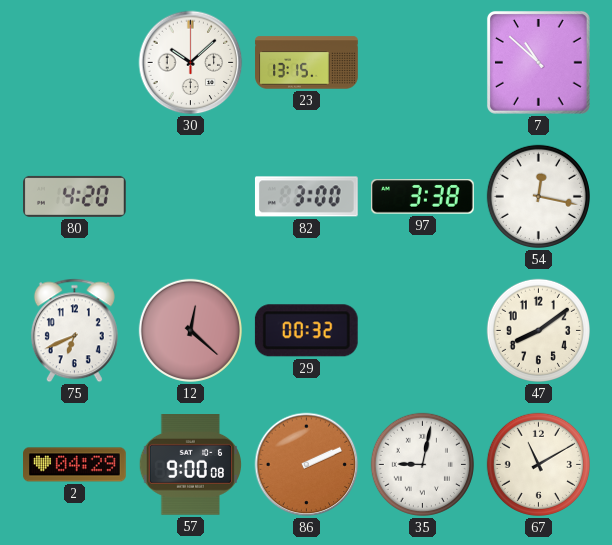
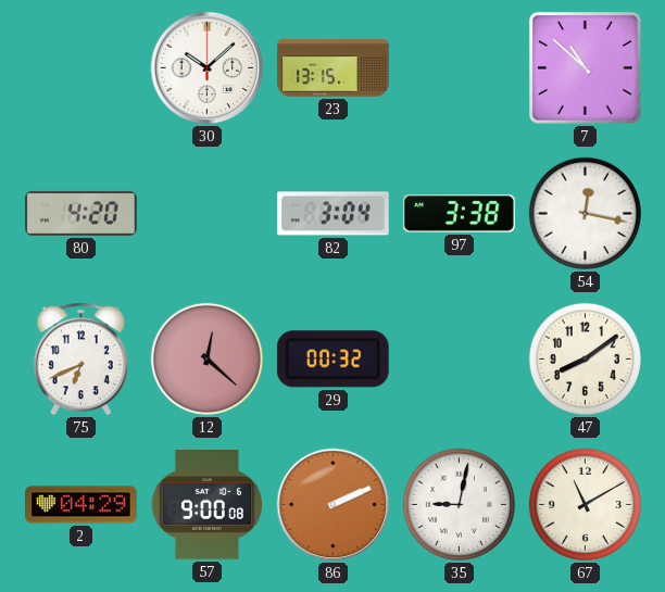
82: 3:00 -> 3:04
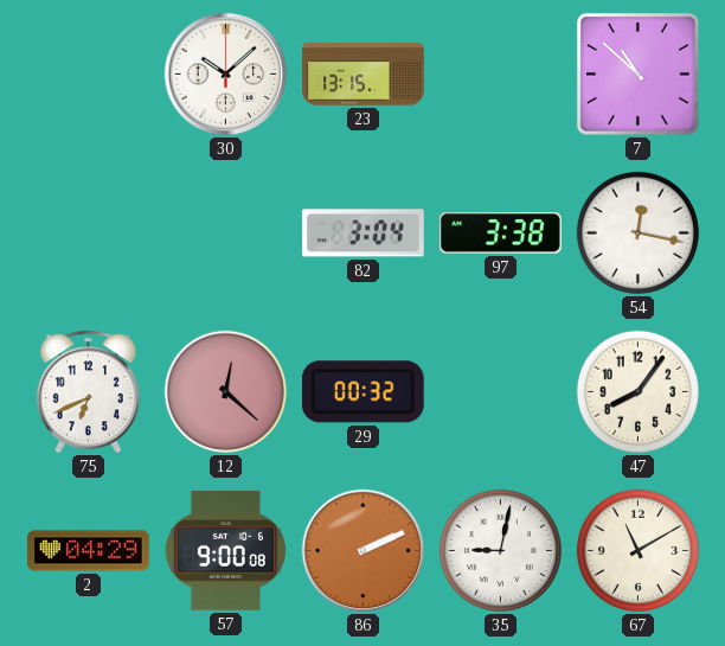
80: 4:20 -> none
47: 8:09 -> 8:06
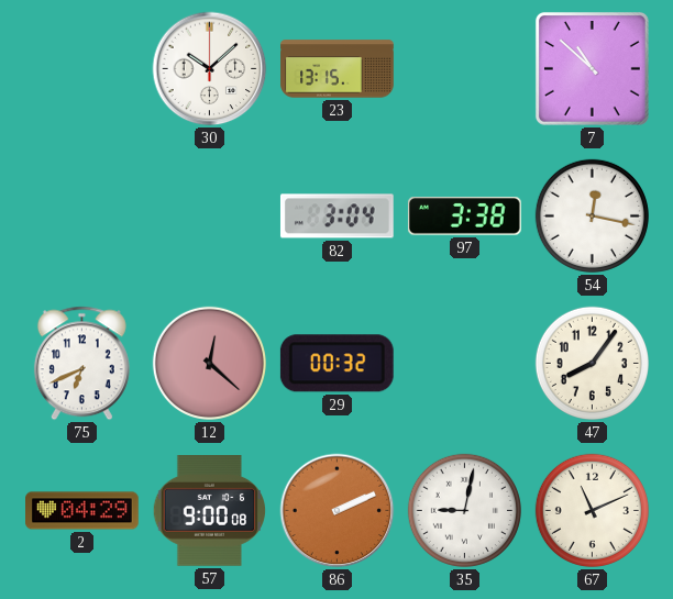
67: 11:10 -> 11:11
